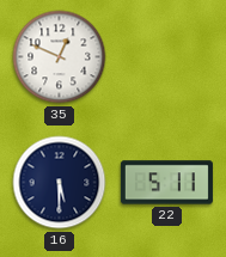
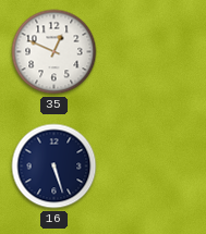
16: 5:30 -> 5:27
22: 5:11 -> none
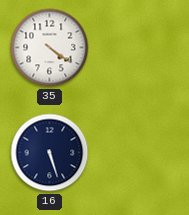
35: 12:49 -> 4:21
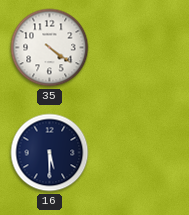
16: 5:27 -> 5:30
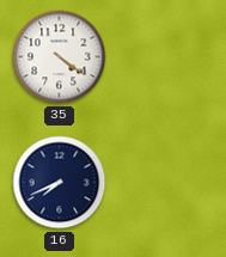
16: 5:30 -> 7:41
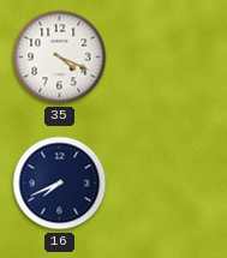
35: 4:21 -> 4:19
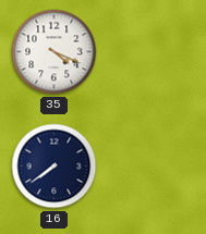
16: 7:41 -> 7:39
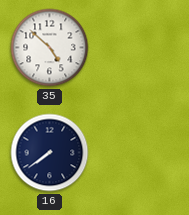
35: 4:19 -> 4:52
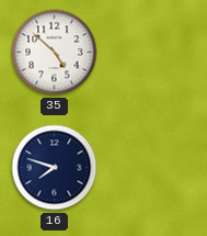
16: 7:39 -> 7:48
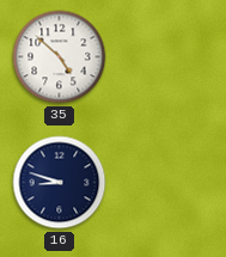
16: 7:48 -> 8:48
